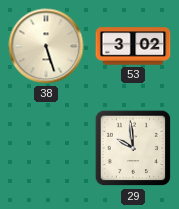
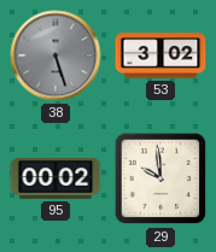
38 dial: cream -> grey
95: none -> 00:02
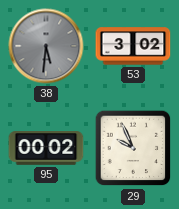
38: 5:27 -> 5:31
29: 9:59 -> 9:56
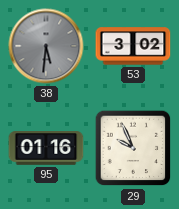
95: 00:02 -> 01:16
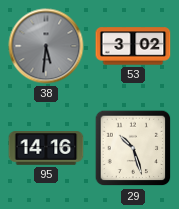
95: 01:16 -> 14:16
29: 9:56 -> 10:27
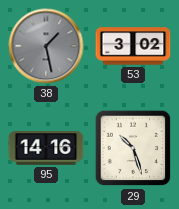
38: 5:31 -> 1:28
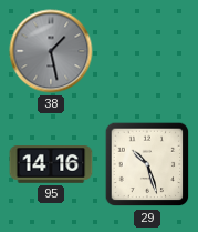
53: 3:02 -> none
